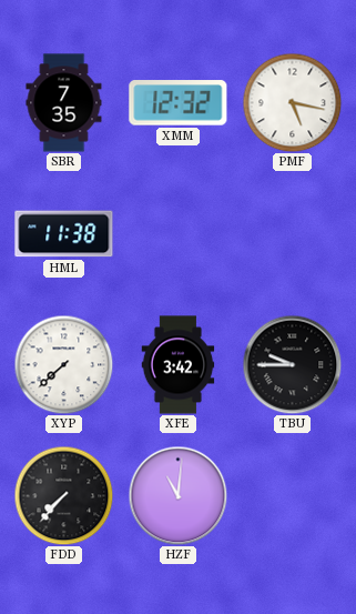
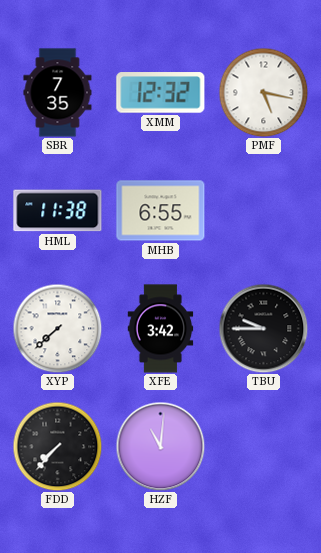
MHB: none -> 6:55
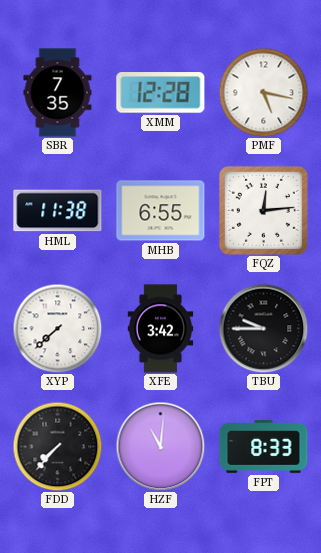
XMM: 12:32 -> 12:28
FQZ: none -> 12:14
FPT: none -> 8:33
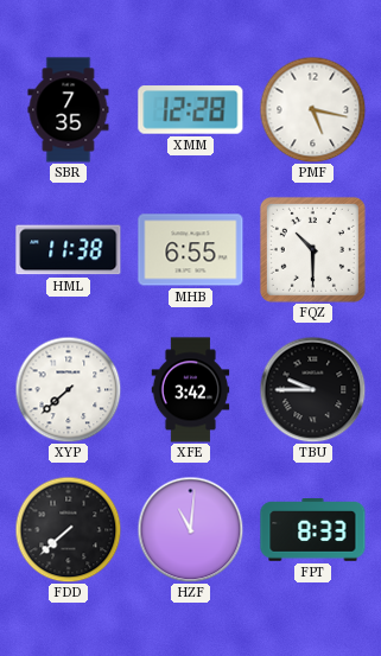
FQZ: 12:14 -> 10:30
FDD: 7:37 -> 7:38
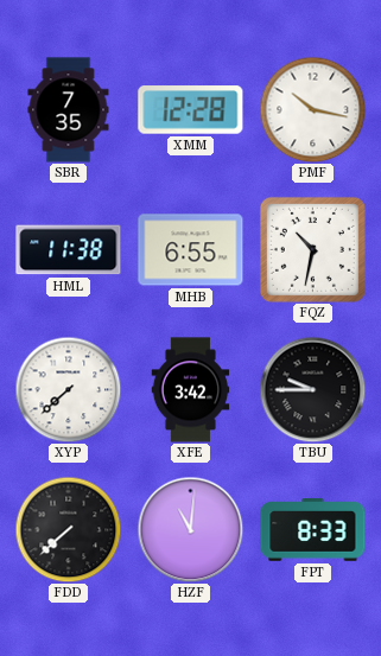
PMF: 5:17 -> 10:17
FQZ: 10:30 -> 10:32
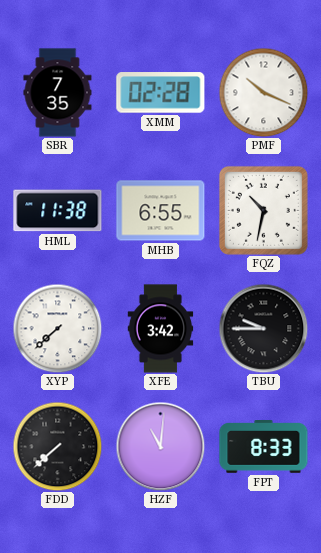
XMM: 12:28 -> 02:28
PMF: 10:17 -> 10:19
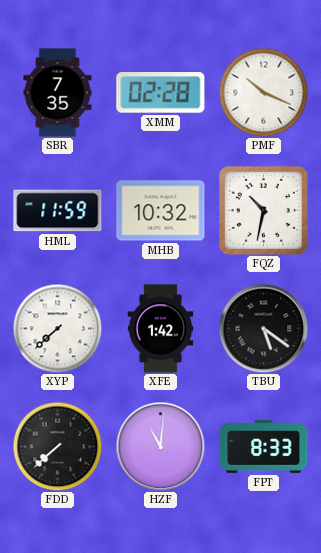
HML: 11:38 -> 11:59
MHB: 6:55 -> 10:32
XFE: 3:42 -> 1:42
TBU: 9:45 -> 5:21
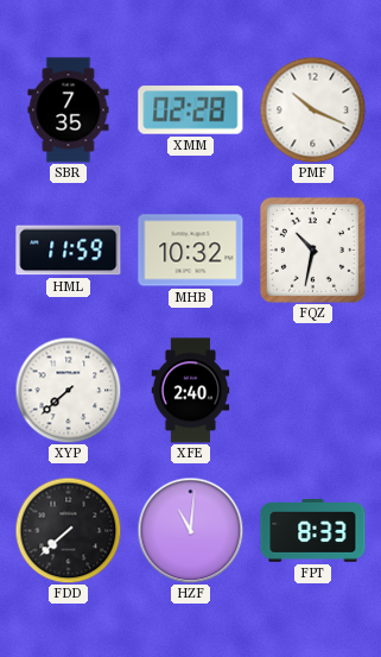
XFE: 1:42 -> 2:40
TBU: 5:21 -> none
